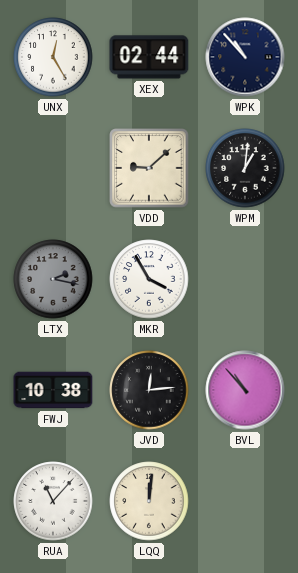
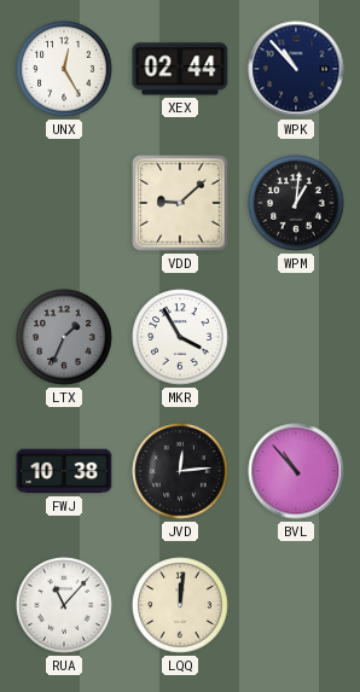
LTX: 2:17 -> 1:34
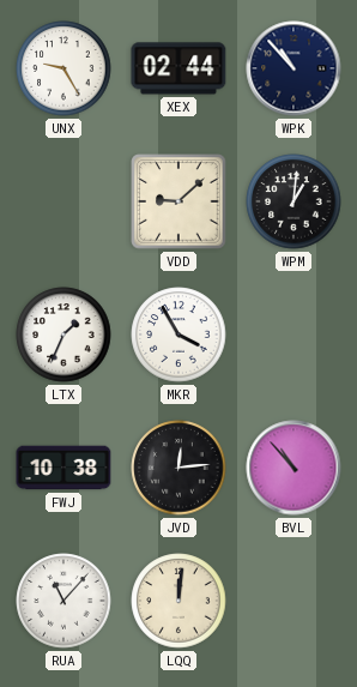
UNX: 12:25 -> 9:25
LTX dial: grey -> white
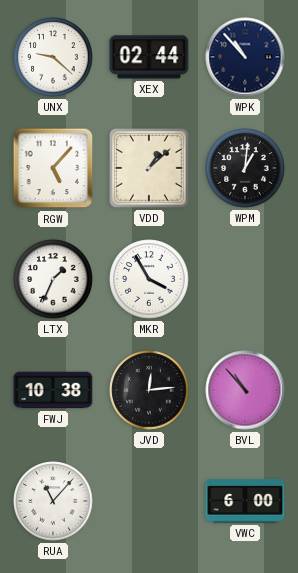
UNX: 9:25 -> 9:22
RGW: none -> 5:07
VDD: 9:08 -> 1:08
LQQ: 12:01 -> none
VWC: none -> 6:00
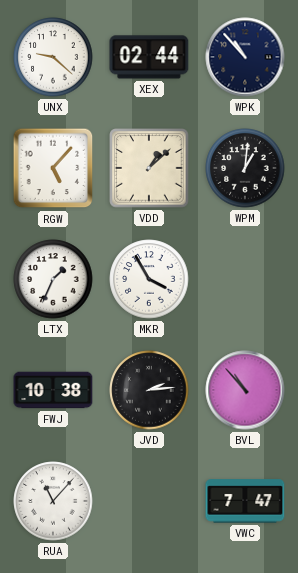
JVD: 12:14 -> 2:14
VWC: 6:00 -> 7:47
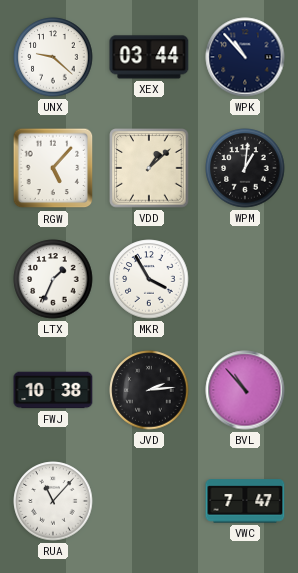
XEX: 02:44 -> 03:44
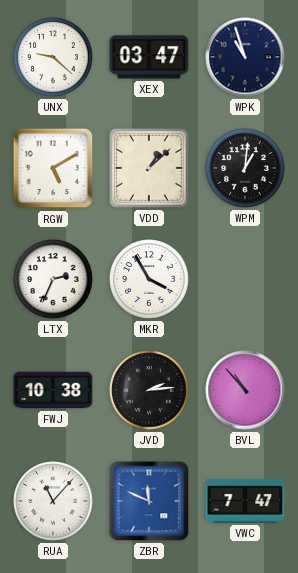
XEX: 03:44 -> 03:47
WPK: 10:53 -> 10:57
RGW: 5:07 -> 5:10
LTX: 1:34 -> 2:34
ZBR: none -> 11:49
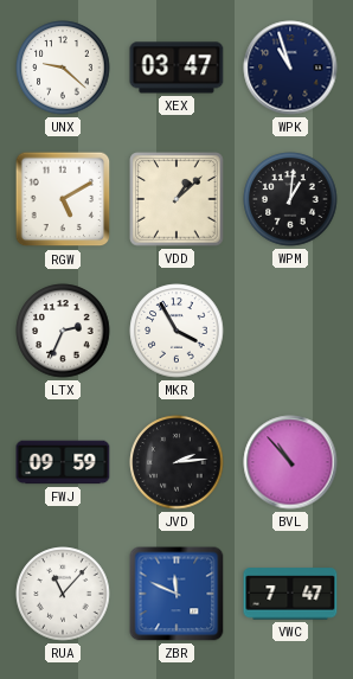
FWJ: 10:38 -> 09:59
